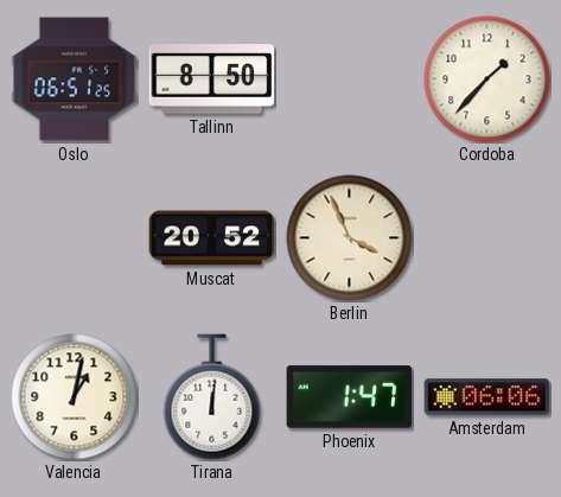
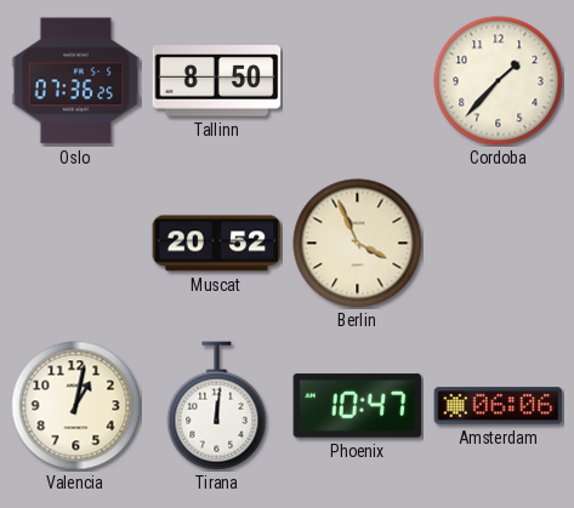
Oslo: 06:51 -> 07:36
Phoenix: 1:47 -> 10:47
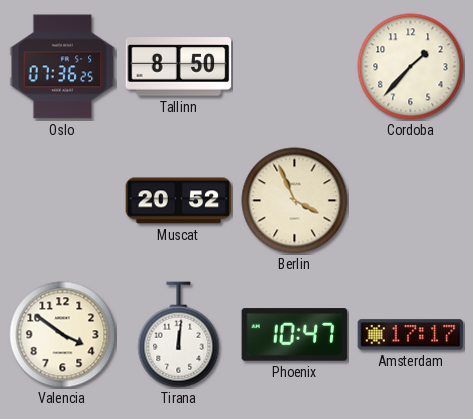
Valencia: 1:02 -> 3:51
Amsterdam: 06:06 -> 17:17
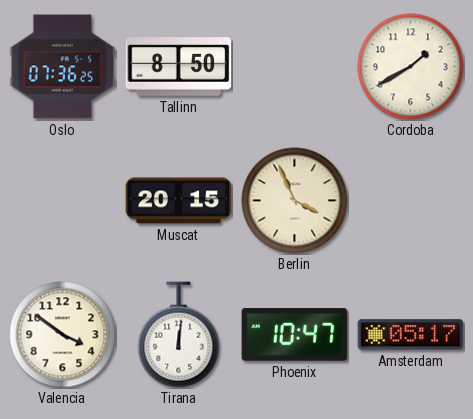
Cordoba: 1:37 -> 1:40
Muscat: 20:52 -> 20:15
Amsterdam: 17:17 -> 05:17
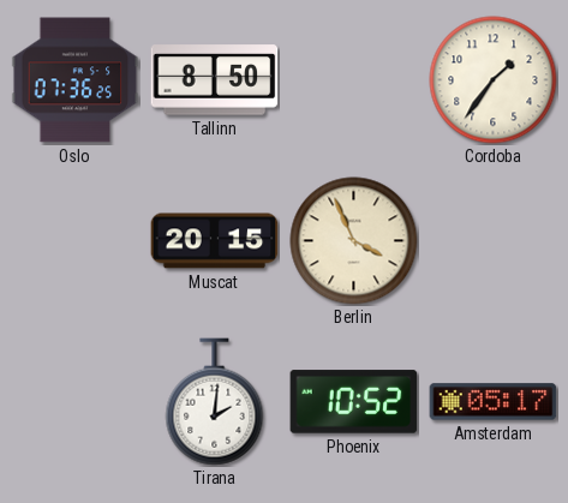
Cordoba: 1:40 -> 1:36
Valencia: 3:51 -> none
Tirana: 12:01 -> 2:01
Phoenix: 10:47 -> 10:52
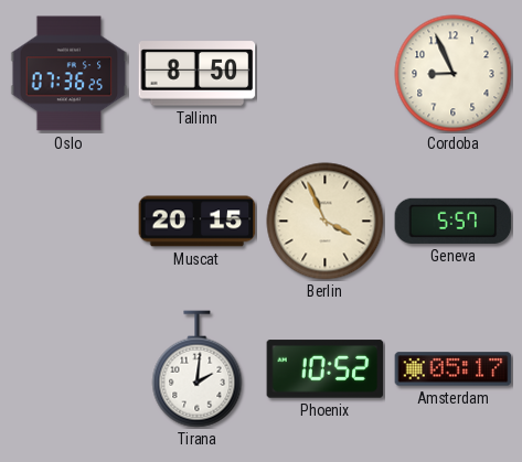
Cordoba: 1:36 -> 8:56
Geneva: none -> 5:57
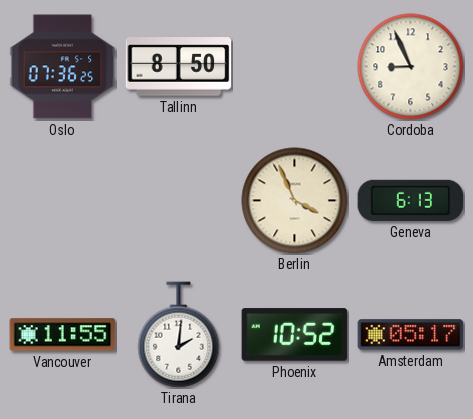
Muscat: 20:15 -> none
Geneva: 5:57 -> 6:13
Vancouver: none -> 11:55
